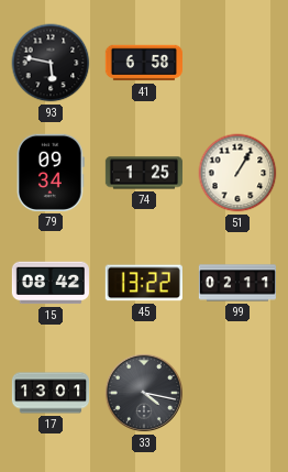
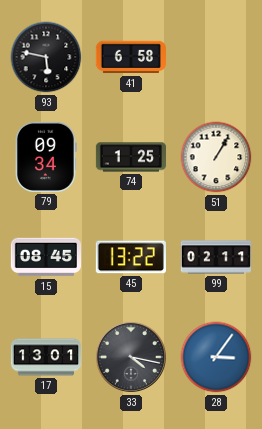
15: 08:42 -> 08:45
28: none -> 3:06
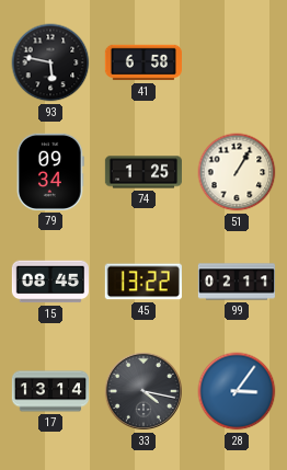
17: 13:01 -> 13:14
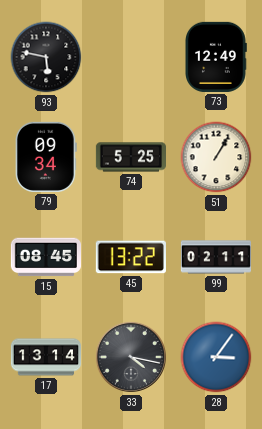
41: 6:58 -> none
73: none -> 12:49
74: 1:25 -> 5:25
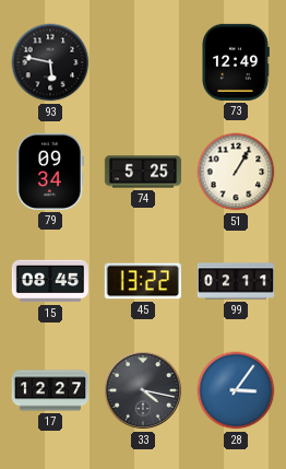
17: 13:14 -> 12:27
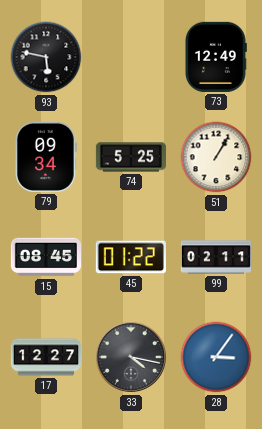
45: 13:22 -> 01:22
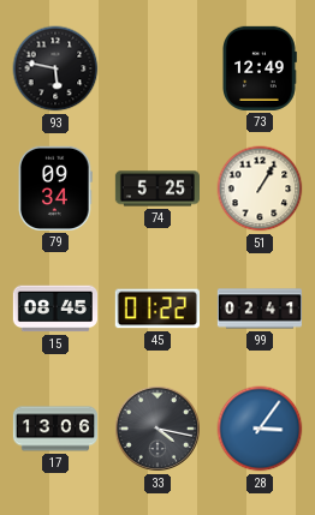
99: 02:11 -> 02:41
17: 12:27 -> 13:06
